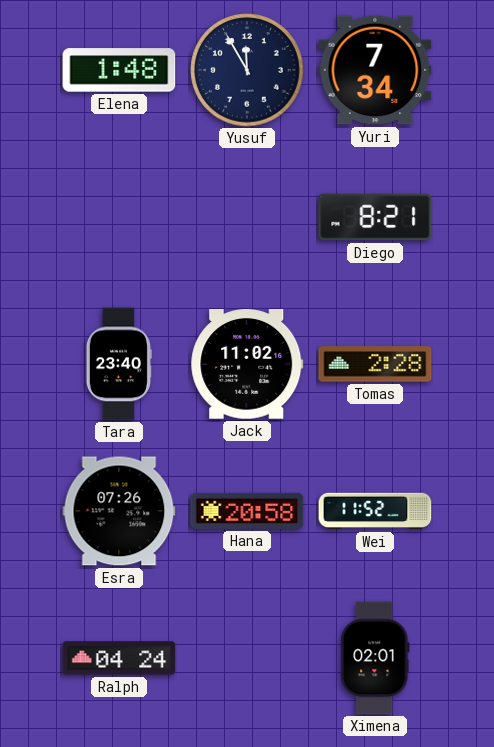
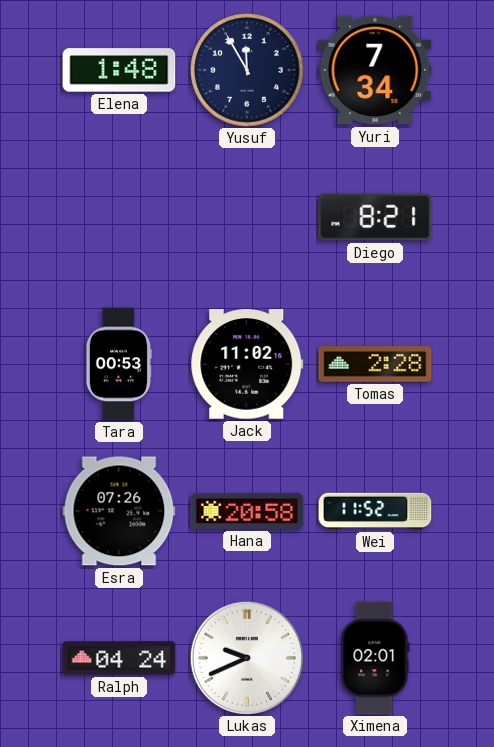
Tara: 23:40 -> 00:53
Lukas: none -> 9:41
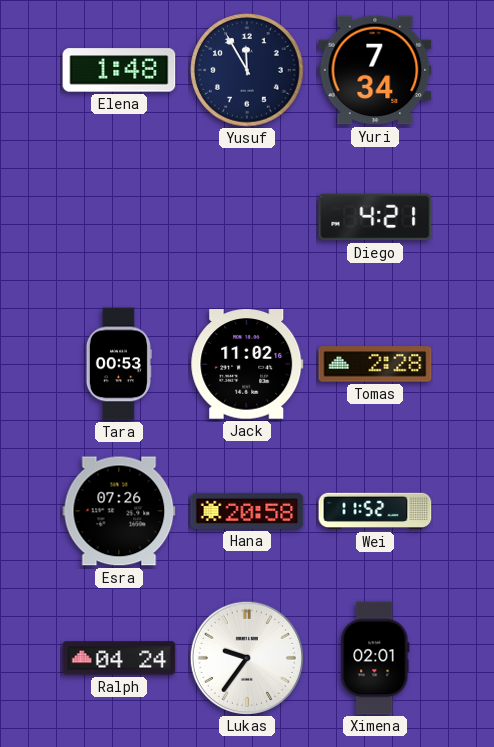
Diego: 8:21 -> 4:21
Lukas: 9:41 -> 9:36
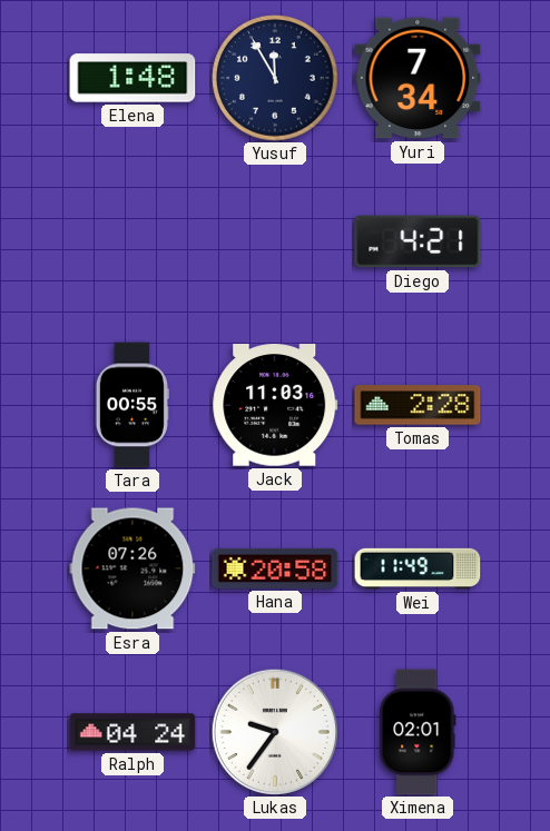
Tara: 00:53 -> 00:55
Jack: 11:02 -> 11:03
Wei: 11:52 -> 11:49
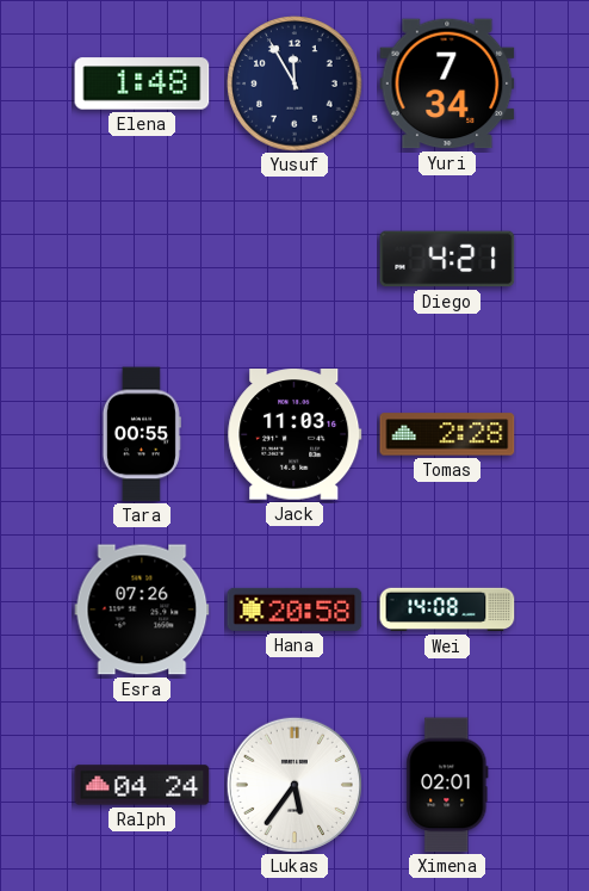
Wei: 11:49 -> 14:08
Lukas: 9:36 -> 5:36
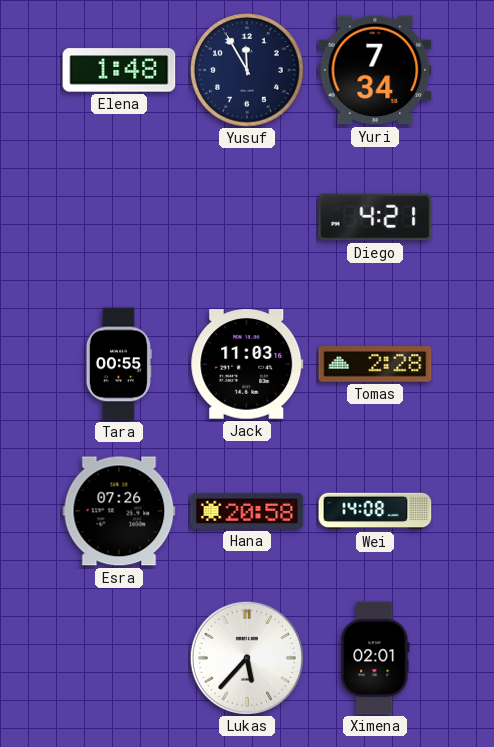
Ralph: 04:24 -> none
Lukas: 5:36 -> 5:37
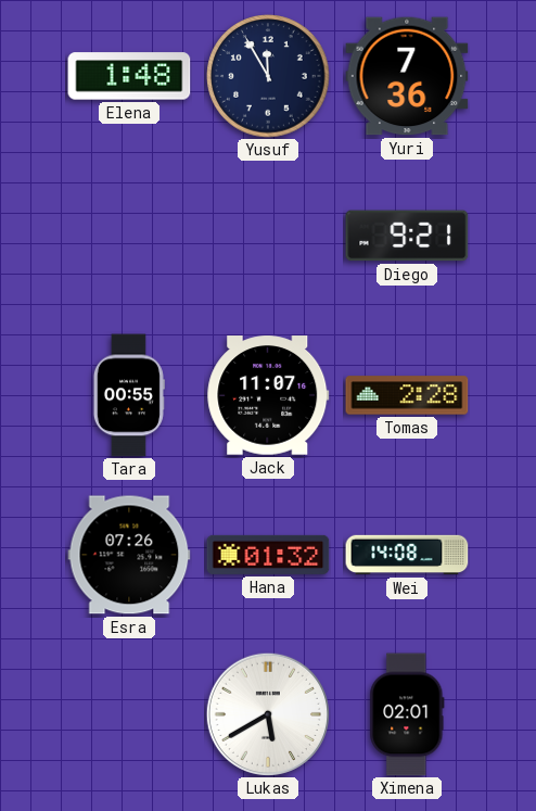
Yuri: 7:34 -> 7:36
Diego: 4:21 -> 9:21
Jack: 11:03 -> 11:07
Hana: 20:58 -> 01:32
Lukas: 5:37 -> 5:40
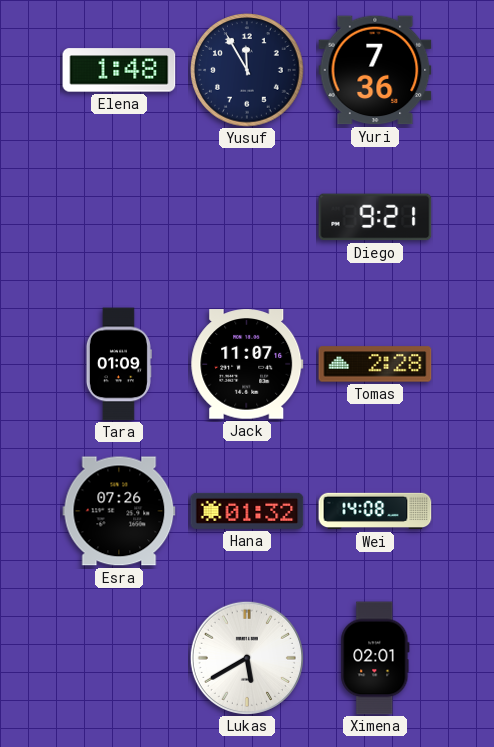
Tara: 00:55 -> 01:09
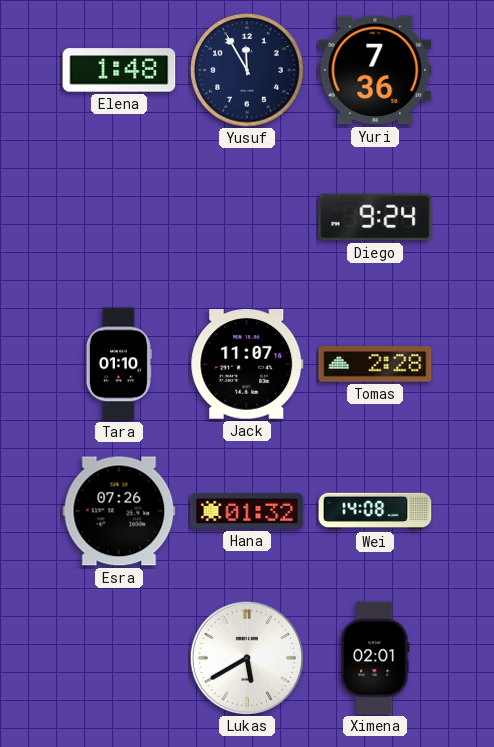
Diego: 9:21 -> 9:24
Tara: 01:09 -> 01:10
